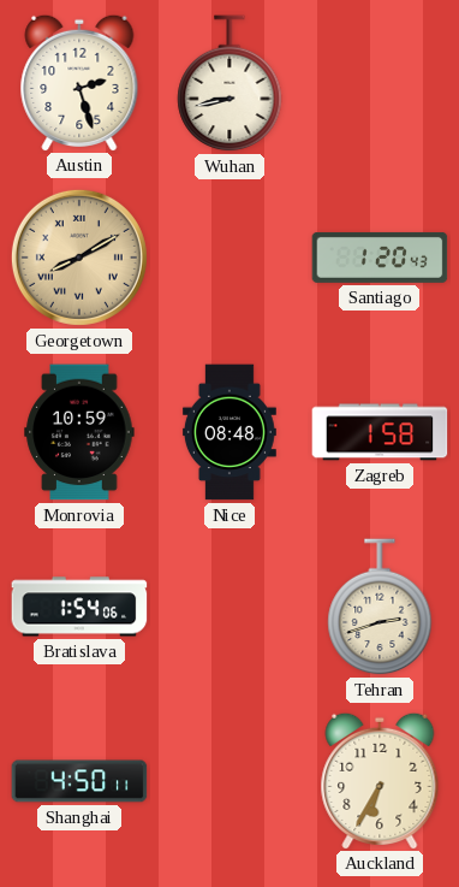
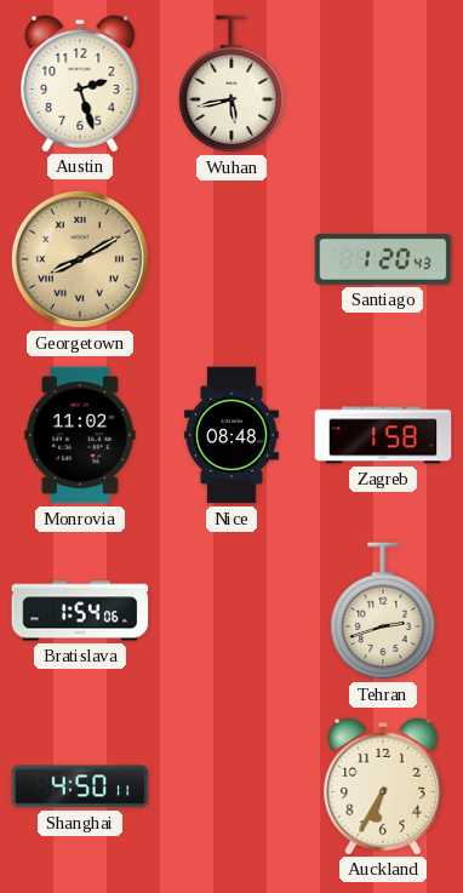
Wuhan: 8:43 -> 5:43
Monrovia: 10:59 -> 11:02
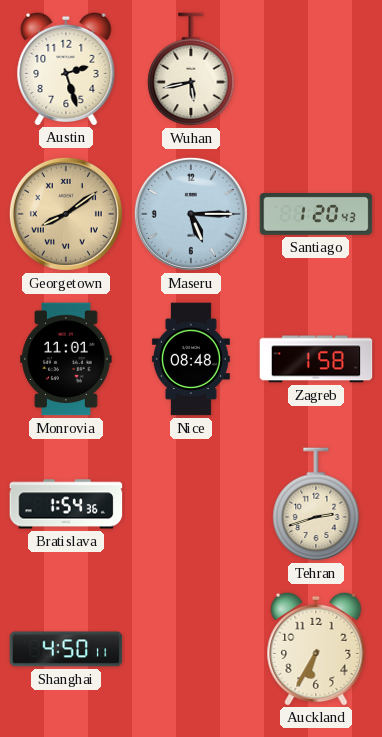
Georgetown: 8:10 -> 8:09
Maseru: none -> 5:15
Monrovia: 11:02 -> 11:01
Bratislava: 1:54:06 -> 1:54:36
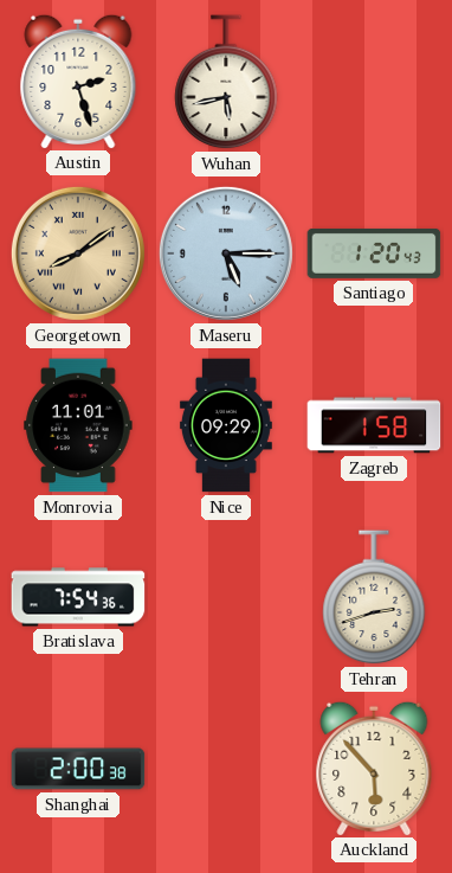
Nice: 08:48 -> 09:29
Bratislava: 1:54 -> 7:54
Shanghai: 4:50 -> 2:00
Auckland: 6:35 -> 5:53
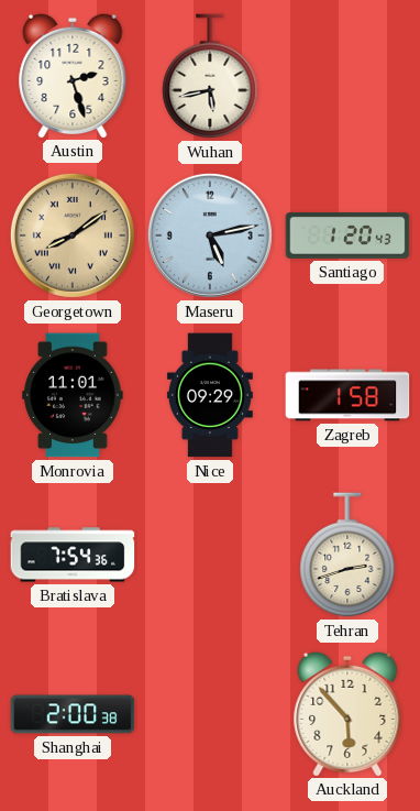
Maseru: 5:15 -> 5:13
